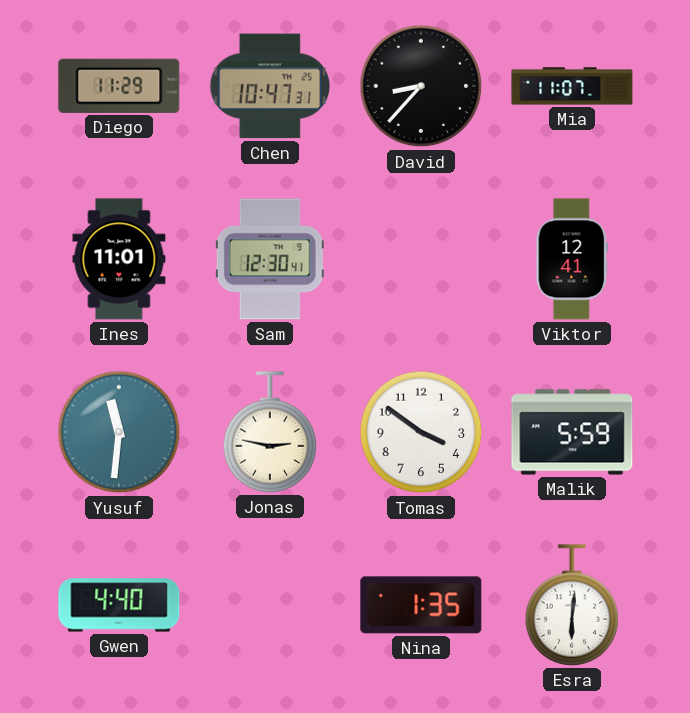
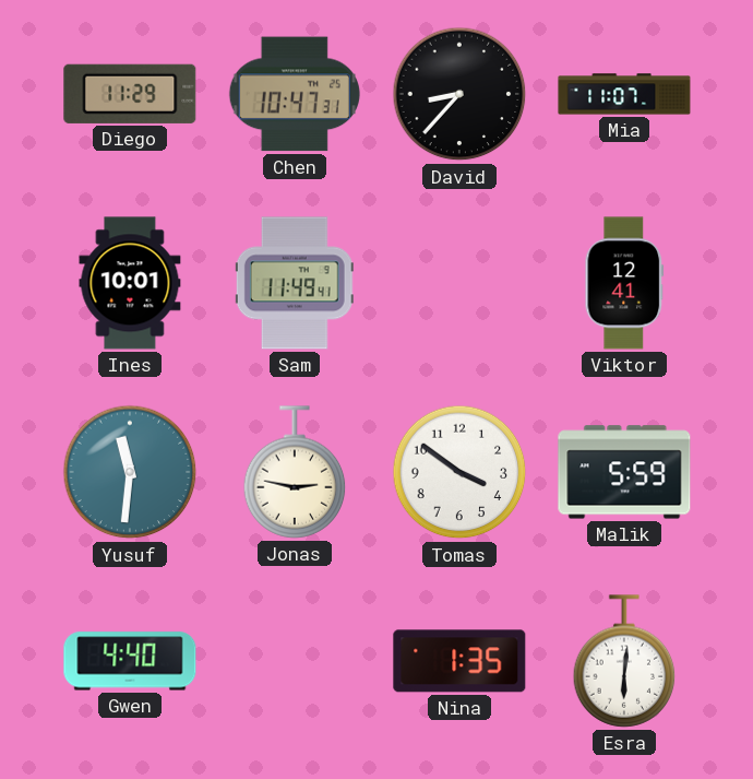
Ines: 11:01 -> 10:01
Sam: 12:30 -> 11:49
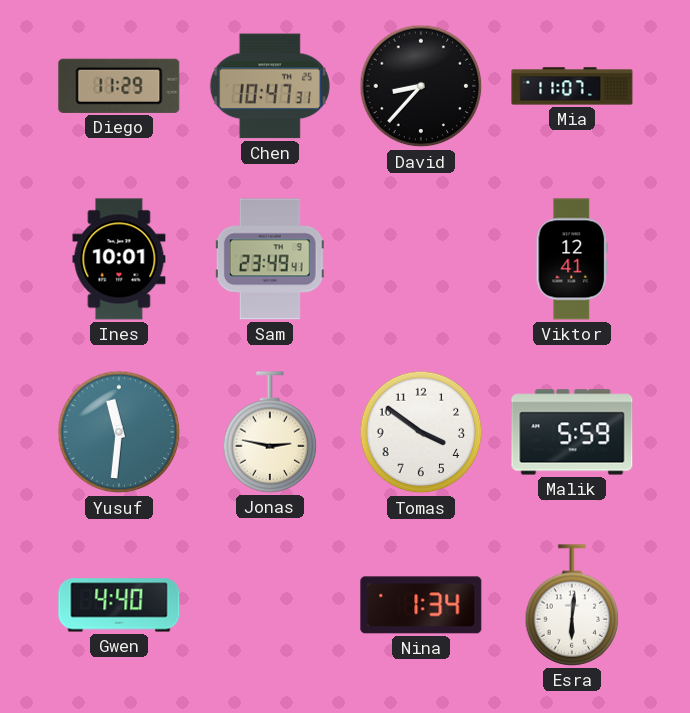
Sam: 11:49 -> 23:49
Nina: 1:35 -> 1:34
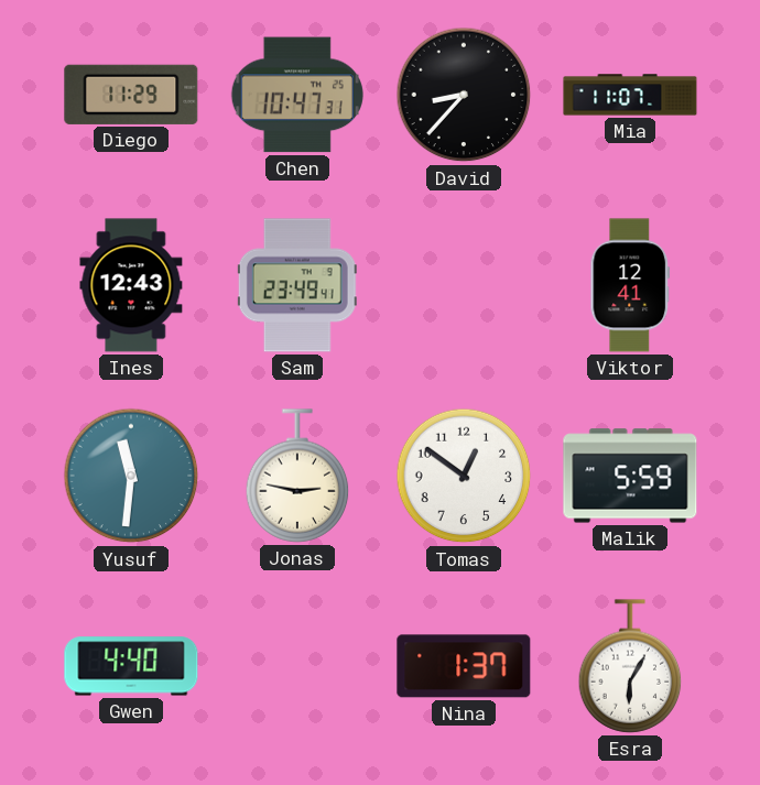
Ines: 10:01 -> 12:43
Tomas: 3:51 -> 12:51
Nina: 1:34 -> 1:37
Esra: 6:01 -> 6:05
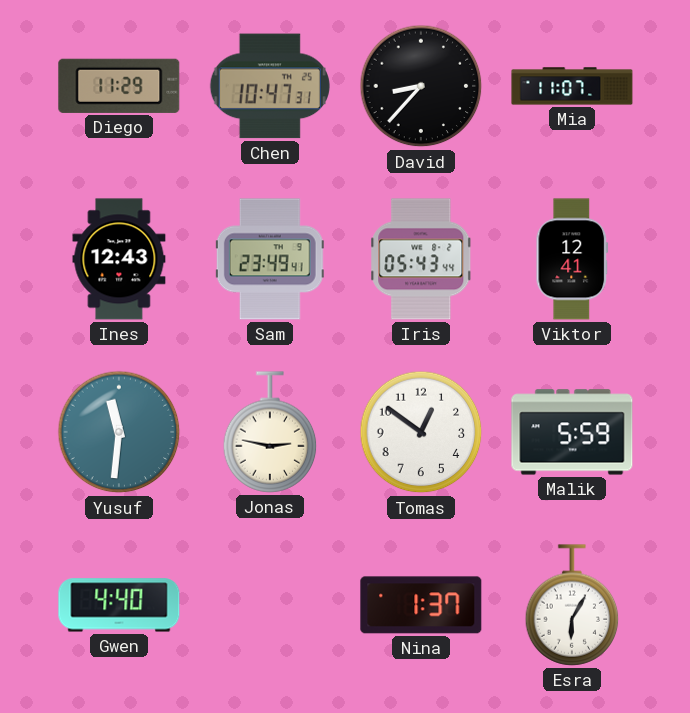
Iris: none -> 05:43
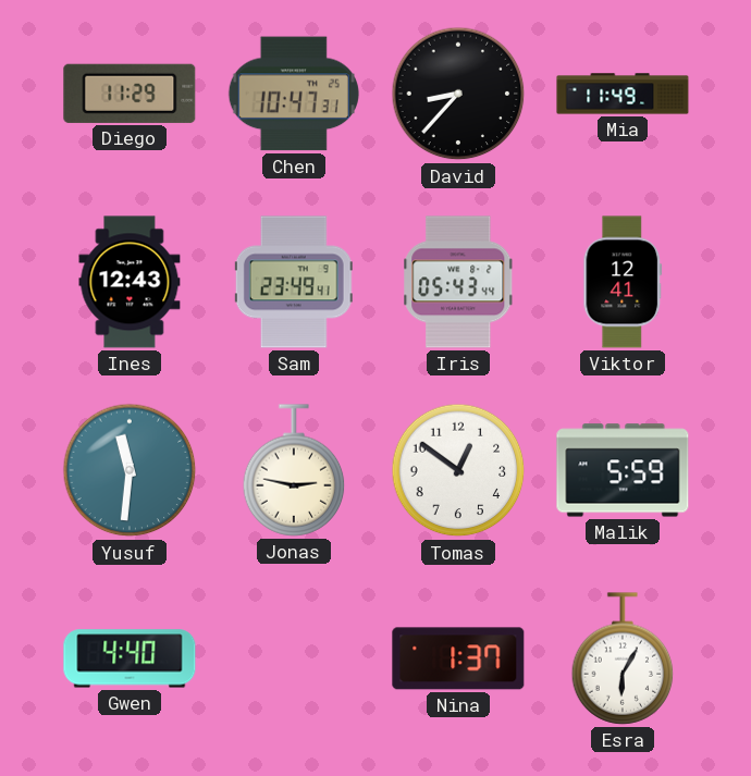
Mia: 11:07 -> 11:49
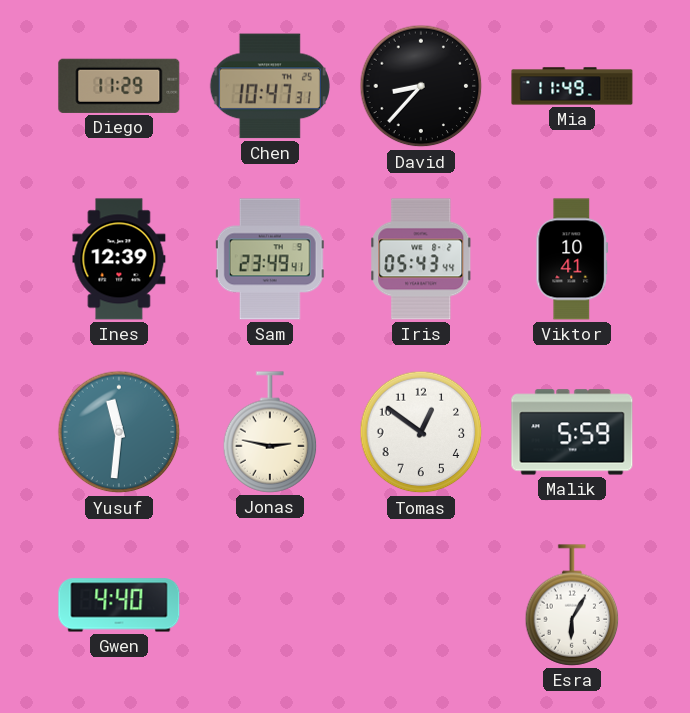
Ines: 12:43 -> 12:39
Viktor: 12:41 -> 10:41
Nina: 1:37 -> none
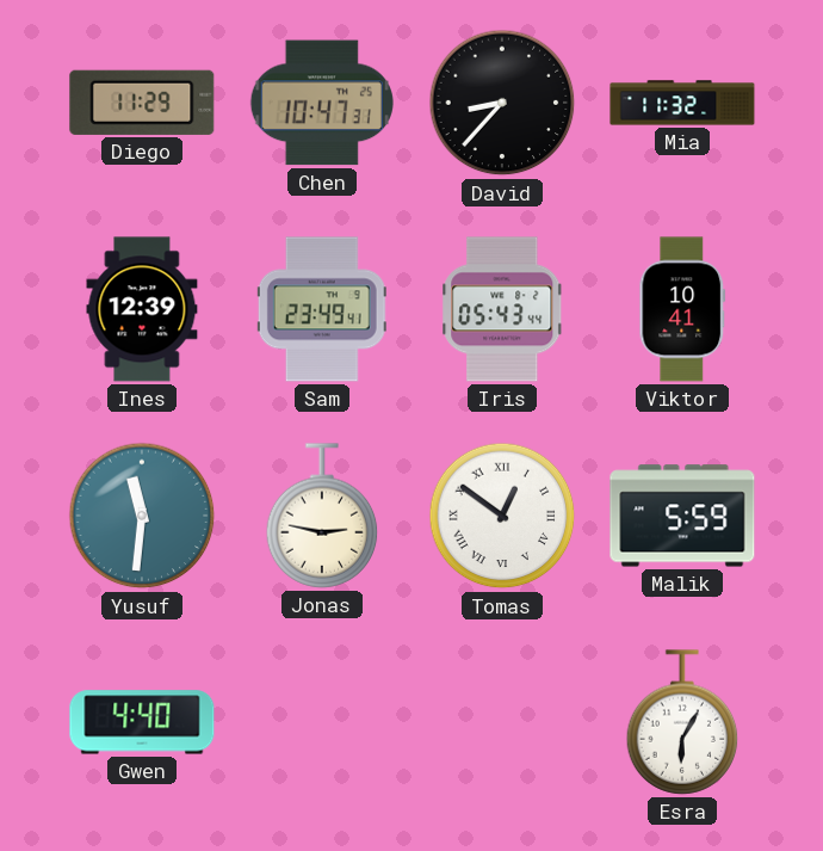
Mia: 11:49 -> 11:32
Tomas numerals: Arabic -> Roman
